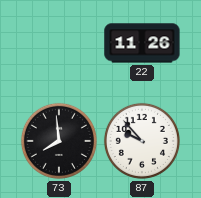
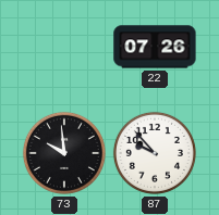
22: 11:26 -> 07:26
73: 7:59 -> 9:59
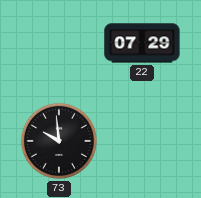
22: 07:26 -> 07:29
87: 9:53 -> none
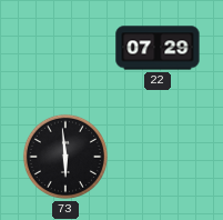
73: 9:59 -> 5:59
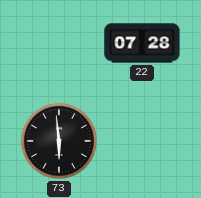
22: 07:29 -> 07:28
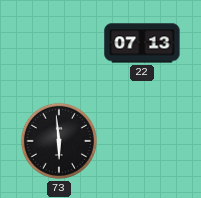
22: 07:28 -> 07:13
